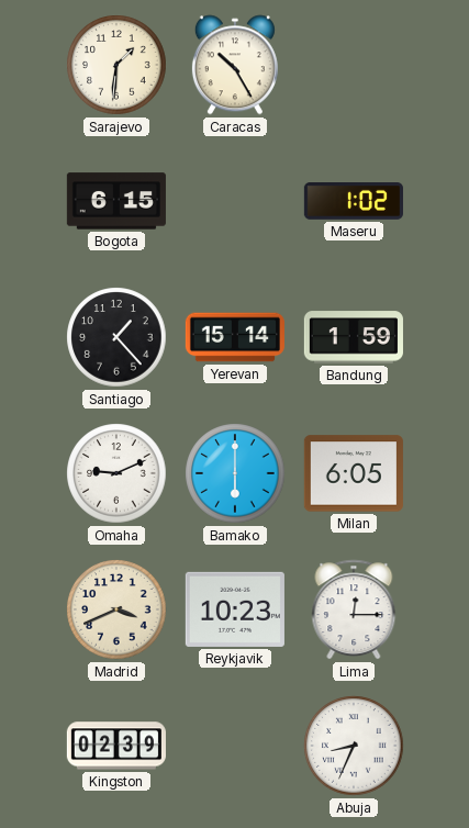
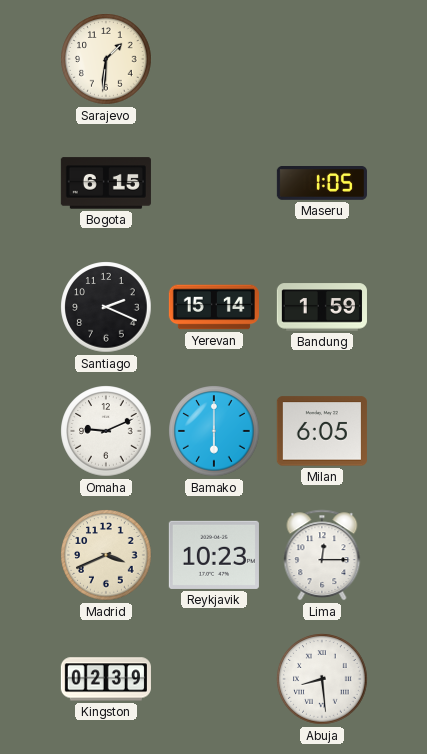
Caracas: 10:25 -> none
Maseru: 1:02 -> 1:05
Santiago: 1:23 -> 2:19
Abuja: 8:34 -> 8:29
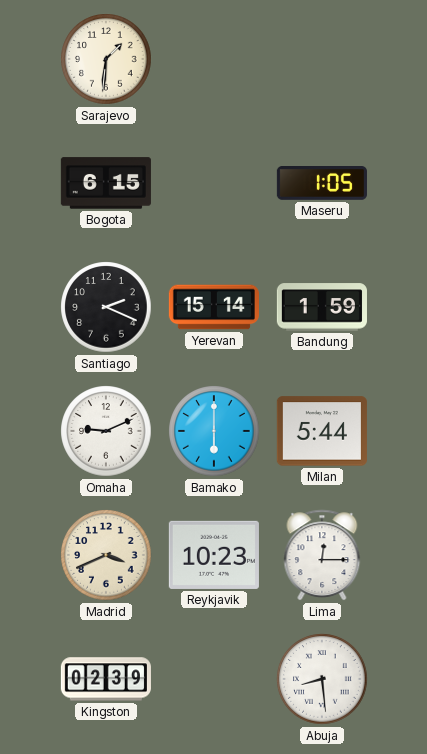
Milan: 6:05 -> 5:44
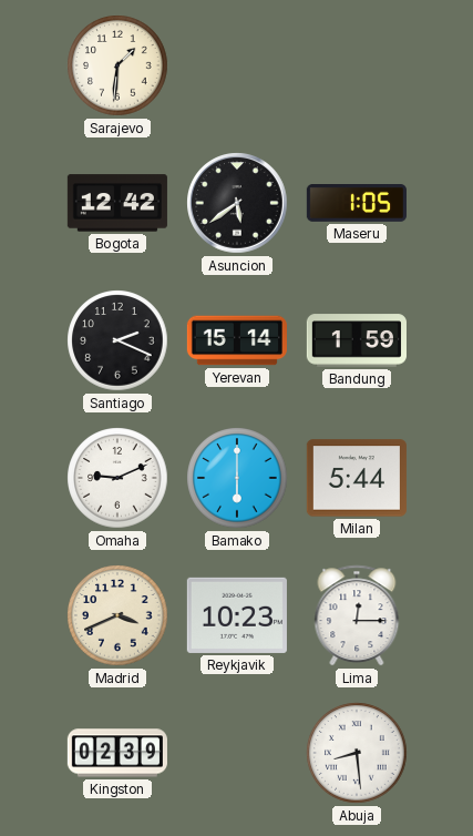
Bogota: 6:15 -> 12:42
Asuncion: none -> 5:39
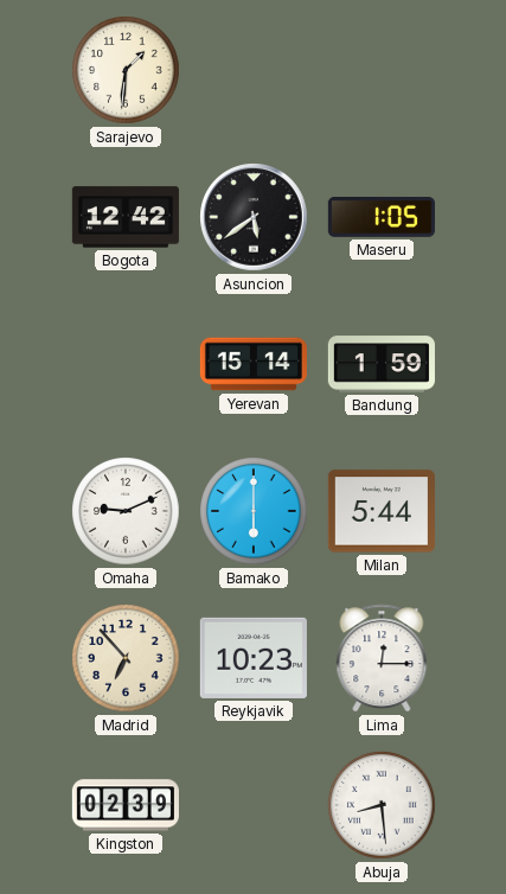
Santiago: 2:19 -> none
Madrid: 3:41 -> 6:53
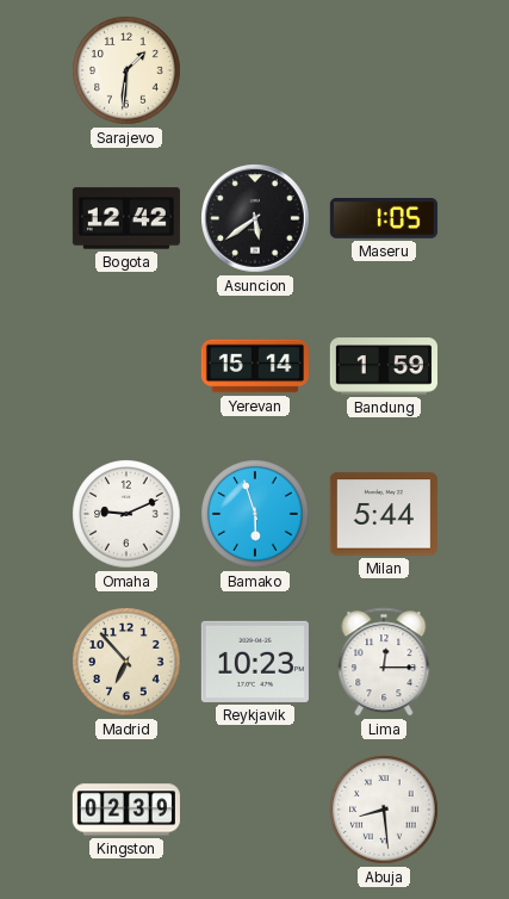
Bamako: 6:00 -> 5:57
